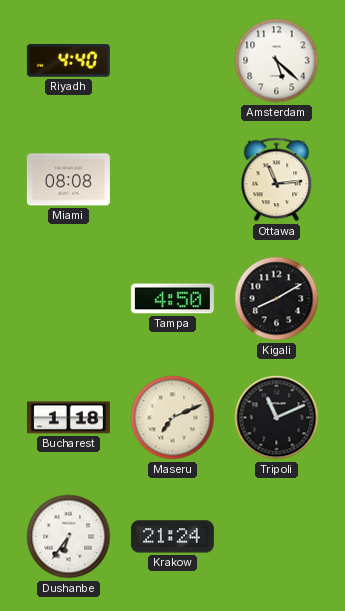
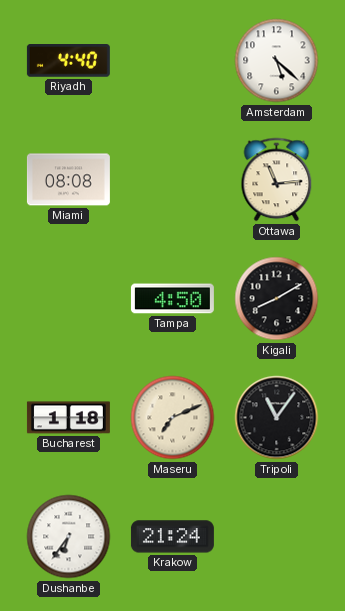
Tripoli: 11:11 -> 11:06
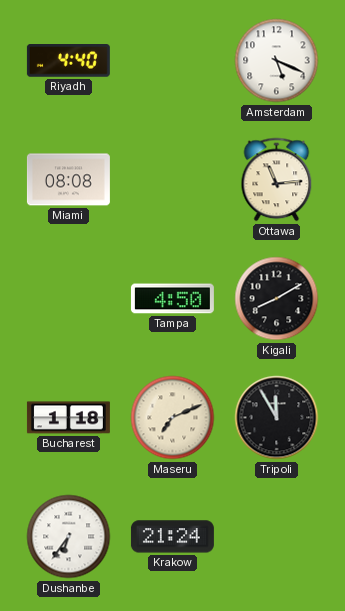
Amsterdam: 5:22 -> 5:19
Tripoli: 11:06 -> 11:55
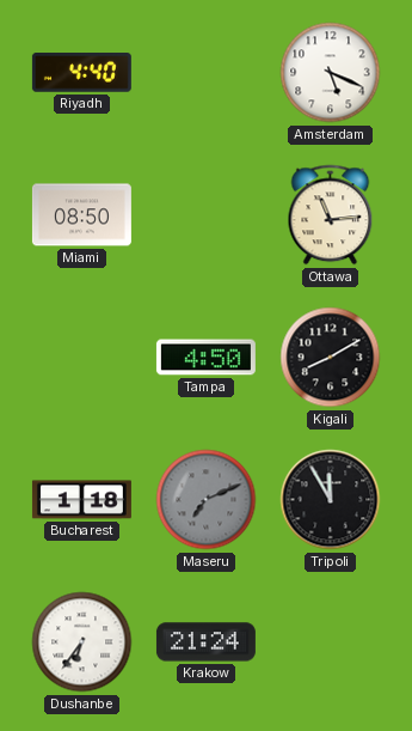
Miami: 08:08 -> 08:50
Maseru dial: cream -> grey
